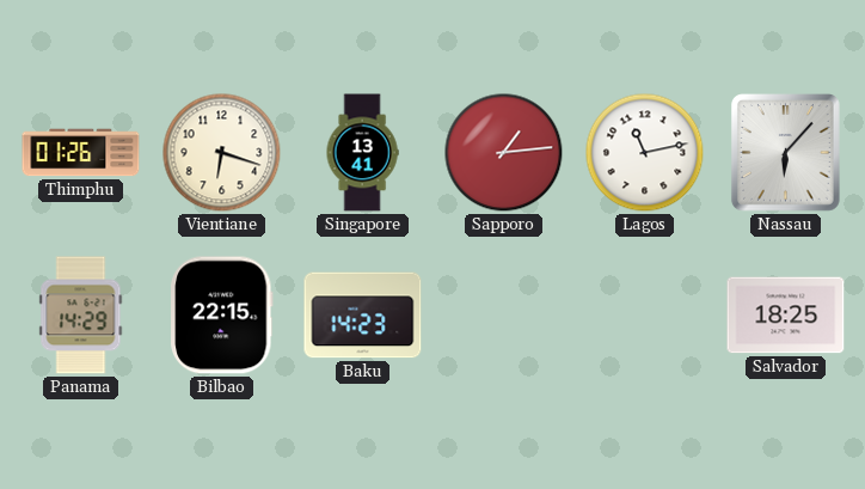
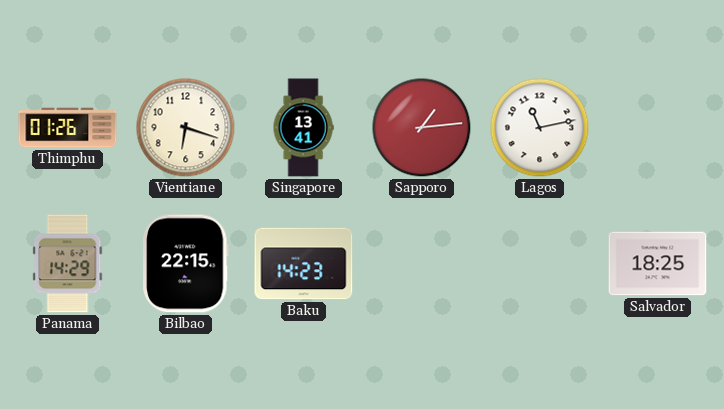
Nassau: 6:07 -> none
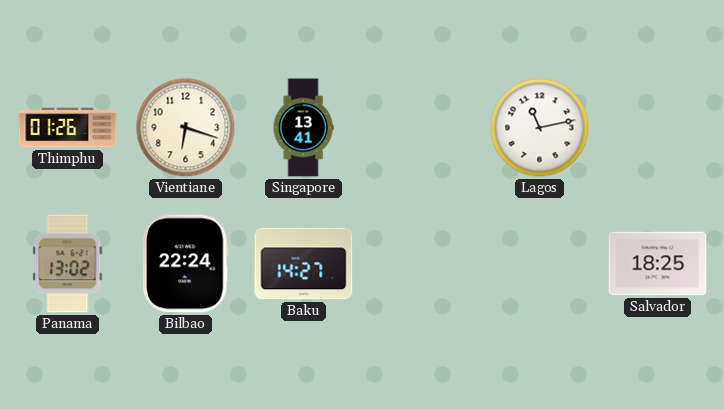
Sapporo: 1:14 -> none
Panama: 14:29 -> 13:02
Bilbao: 22:15 -> 22:24
Baku: 14:23 -> 14:27
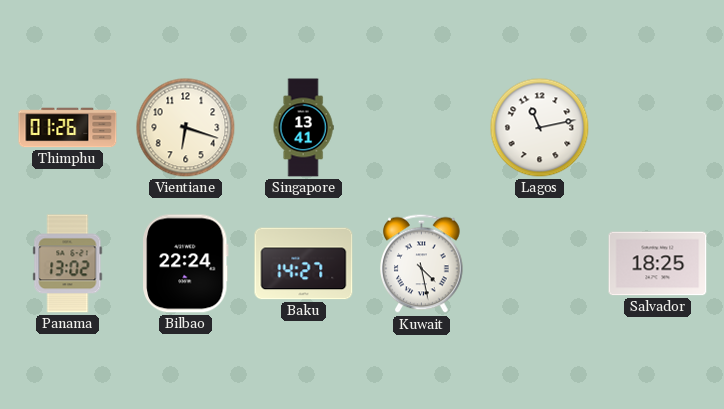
Kuwait: none -> 4:28
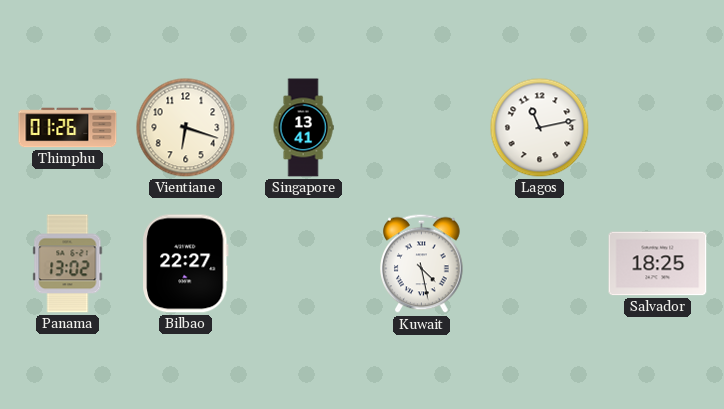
Bilbao: 22:24 -> 22:27
Baku: 14:27 -> none
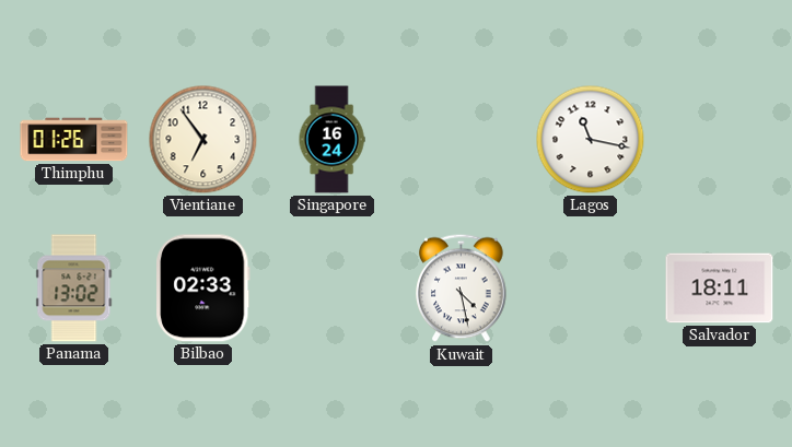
Vientiane: 6:18 -> 6:54
Singapore: 13:41 -> 16:24
Lagos: 11:13 -> 11:17
Bilbao: 22:27 -> 02:33
Salvador: 18:25 -> 18:11
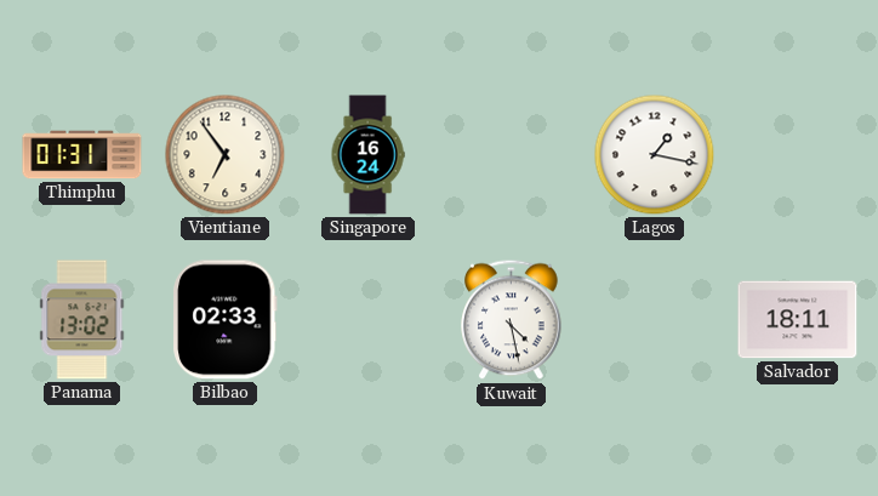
Thimphu: 01:26 -> 01:31
Lagos: 11:17 -> 1:17
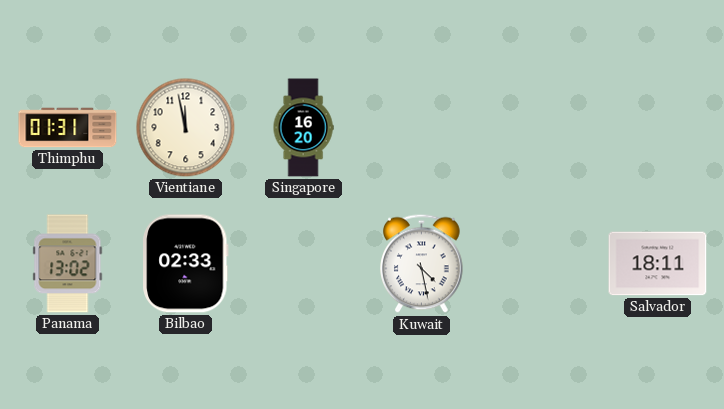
Vientiane: 6:54 -> 11:58
Singapore: 16:24 -> 16:20
Lagos: 1:17 -> none
